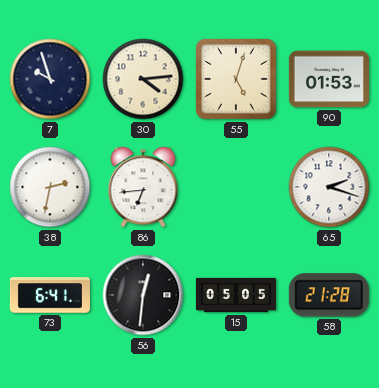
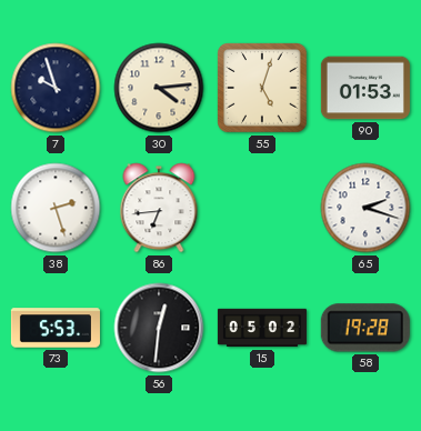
38: 2:32 -> 2:27
73: 6:41 -> 5:53
15: 05:05 -> 05:02
58: 21:28 -> 19:28
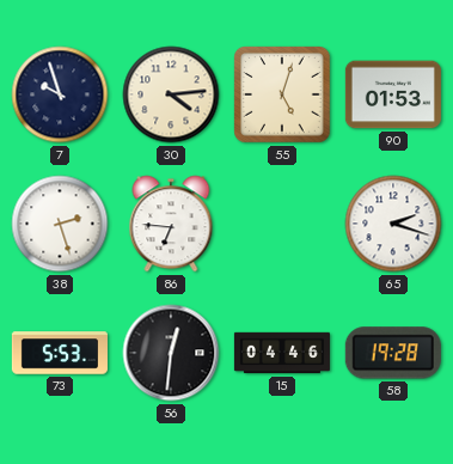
86: 6:44 -> 6:46
15: 05:02 -> 04:46
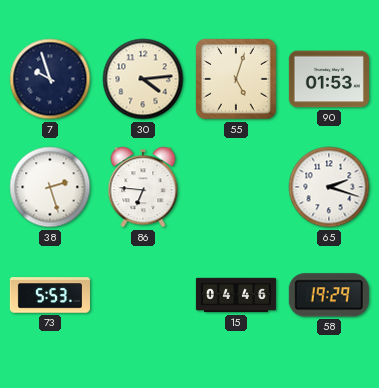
56: 12:31 -> none
58: 19:28 -> 19:29
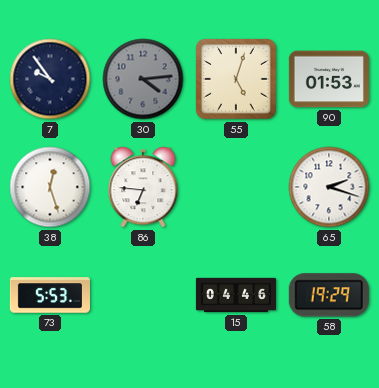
7: 9:57 -> 9:54
30 dial: cream -> grey
38: 2:27 -> 12:27
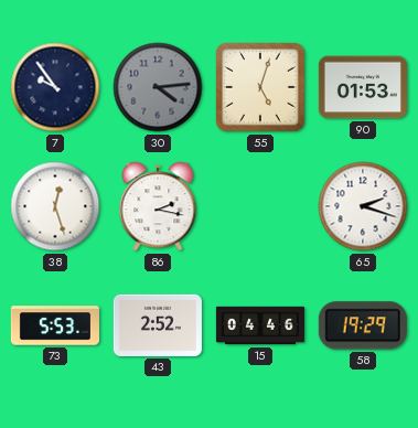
86: 6:46 -> 2:17
43: none -> 2:52
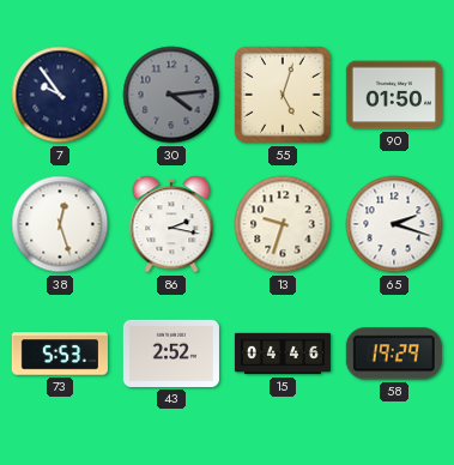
90: 01:53 -> 01:50
13: none -> 9:33
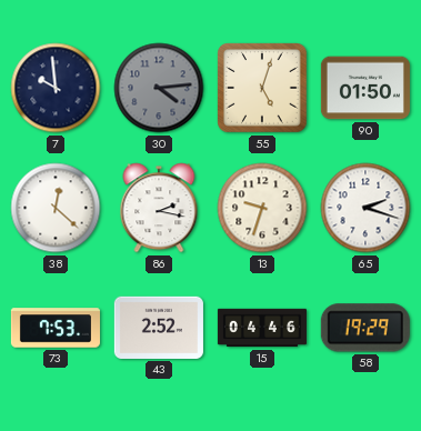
7: 9:54 -> 9:59
38: 12:27 -> 12:22
73: 5:53 -> 7:53
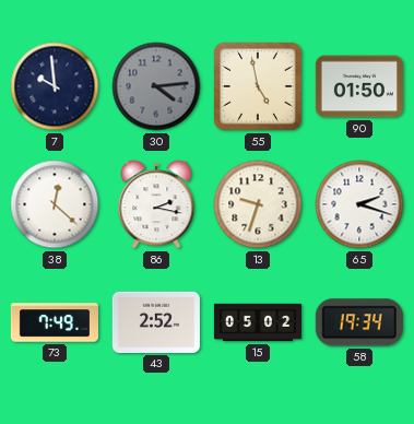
55: 5:03 -> 4:58
73: 7:53 -> 7:49
15: 04:46 -> 05:02
58: 19:29 -> 19:34
